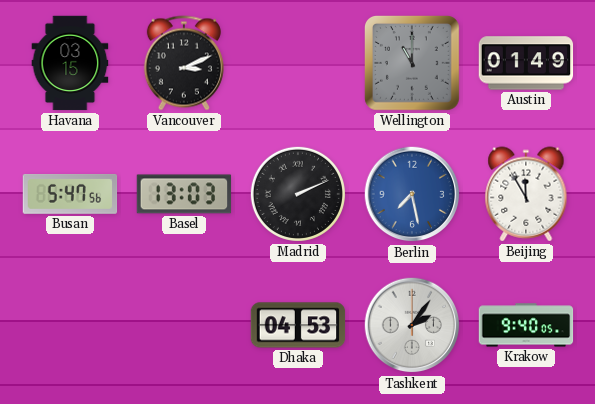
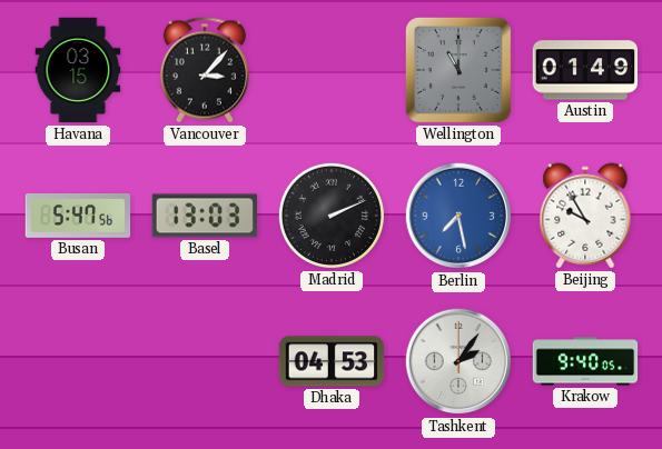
Vancouver: 3:11 -> 3:07
Beijing: 11:55 -> 9:55
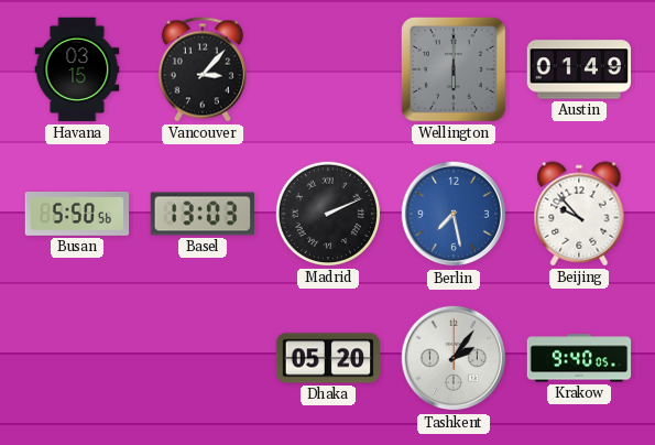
Wellington: 11:00 -> 6:00
Busan: 5:47 -> 5:50
Beijing: 9:55 -> 9:53
Dhaka: 04:53 -> 05:20
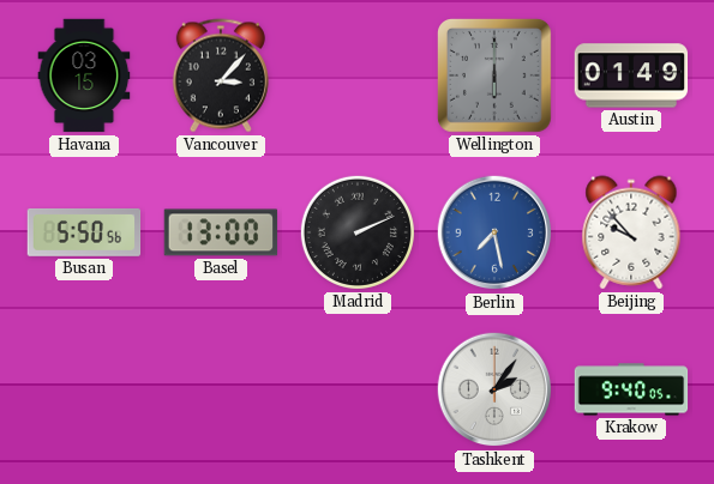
Basel: 13:03 -> 13:00
Dhaka: 05:20 -> none
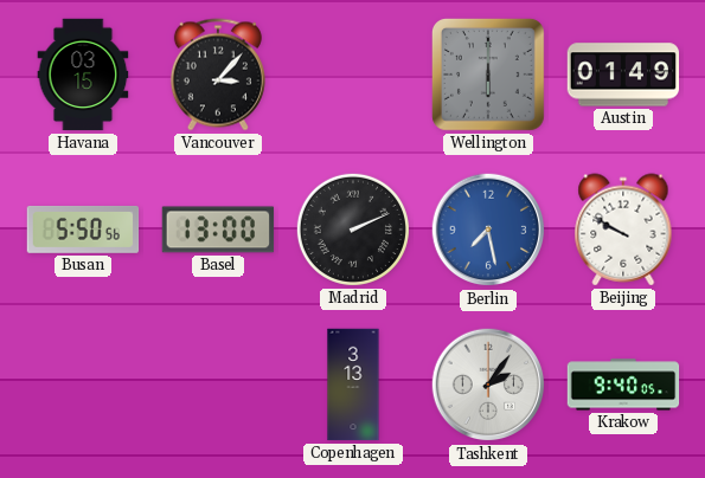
Beijing: 9:53 -> 9:50
Copenhagen: none -> 3:13
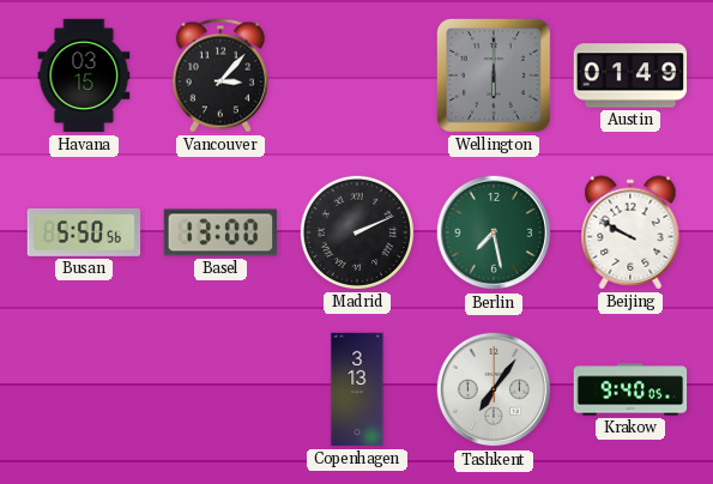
Berlin dial: blue -> green
Tashkent: 2:06 -> 7:06
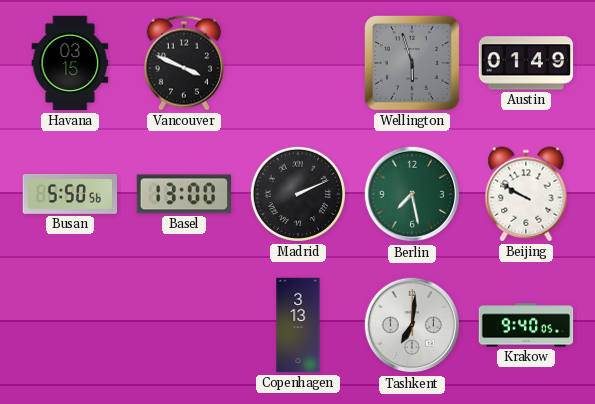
Vancouver: 3:07 -> 3:49
Wellington: 6:00 -> 5:57
Tashkent: 7:06 -> 7:01
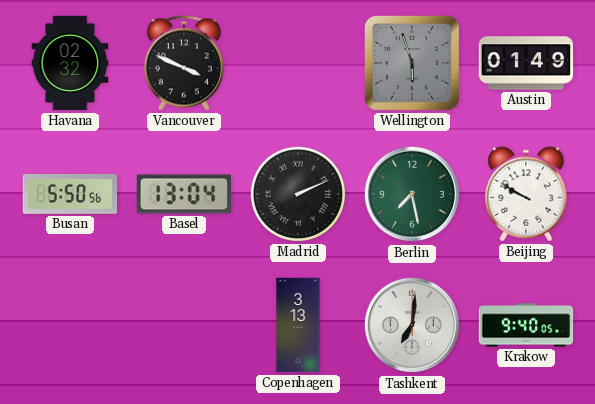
Havana: 03:15 -> 02:32
Basel: 13:00 -> 13:04
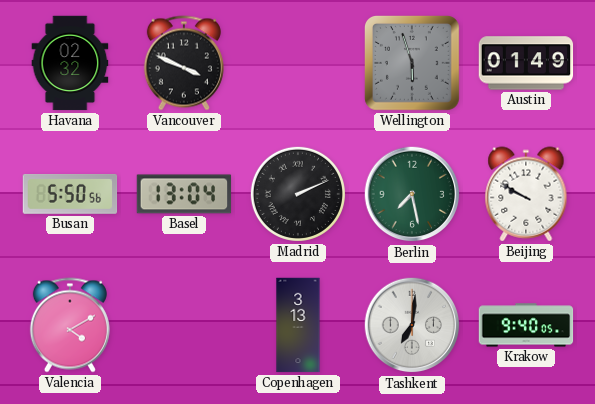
Valencia: none -> 4:10
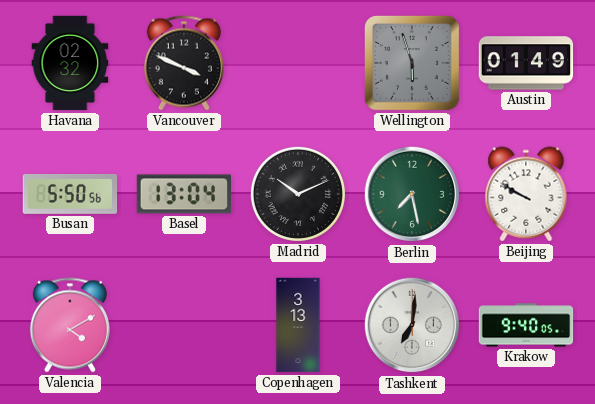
Madrid: 2:11 -> 10:11
